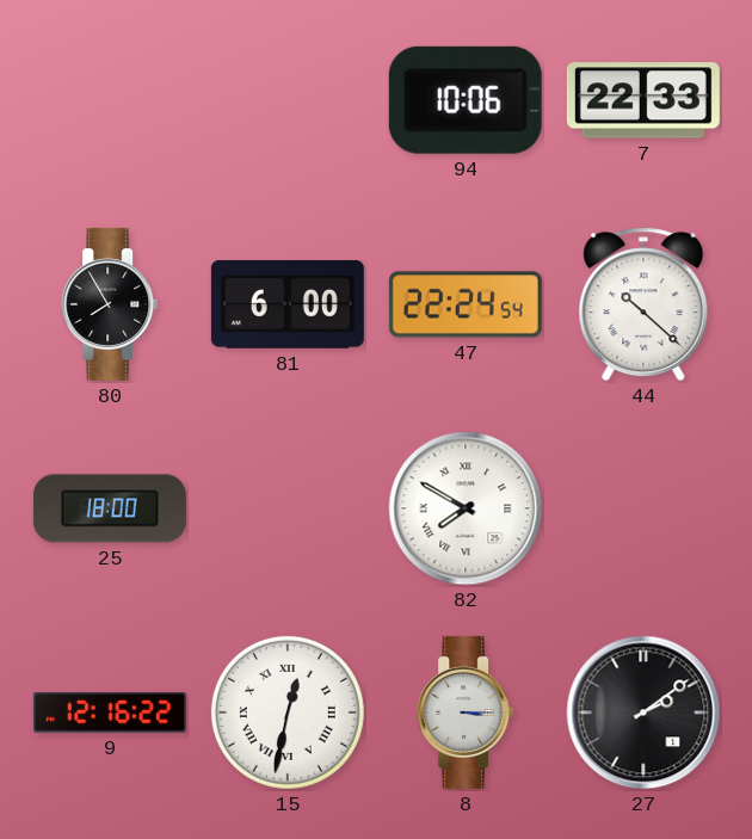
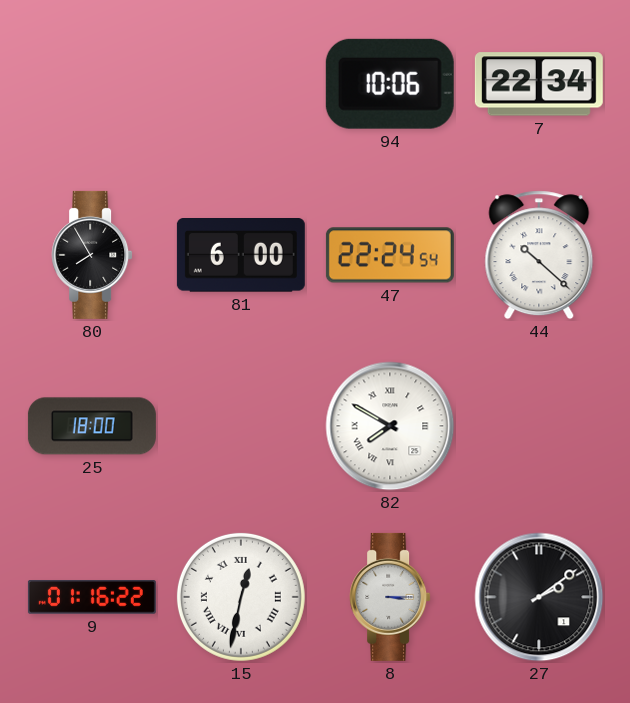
7: 22:33 -> 22:34
9: 12:16 -> 01:16
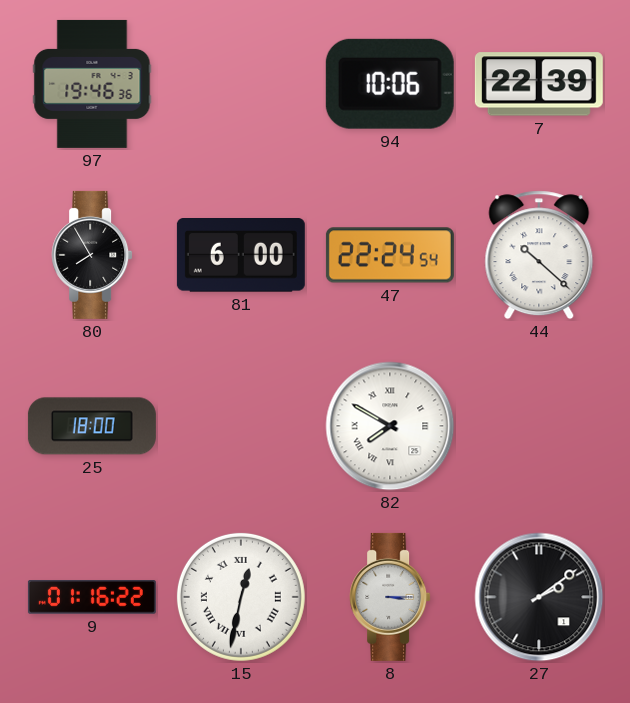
97: none -> 19:46
7: 22:34 -> 22:39
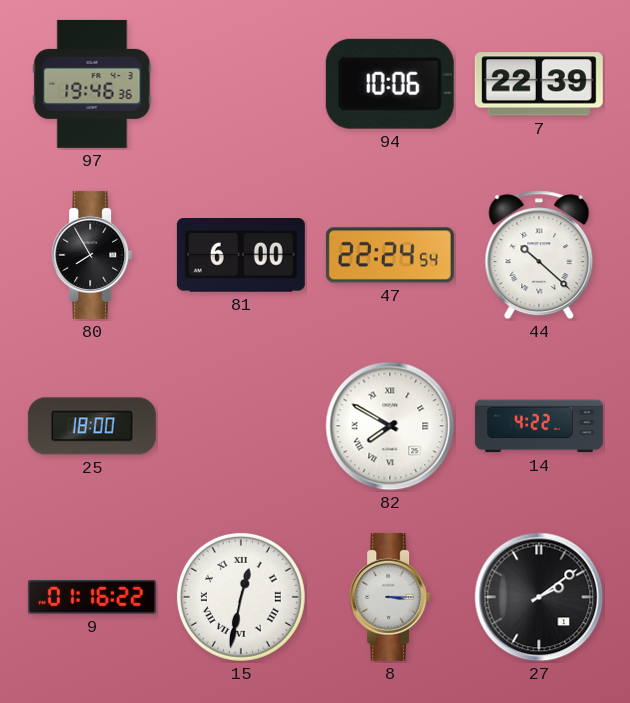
14: none -> 4:22
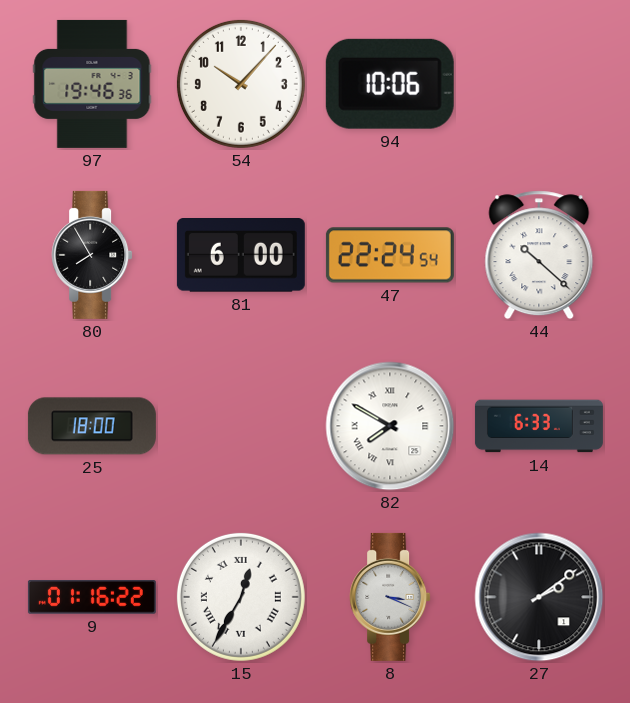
54: none -> 10:07
7: 22:39 -> none
14: 4:22 -> 6:33
15: 12:32 -> 12:35
8: 3:15 -> 3:19
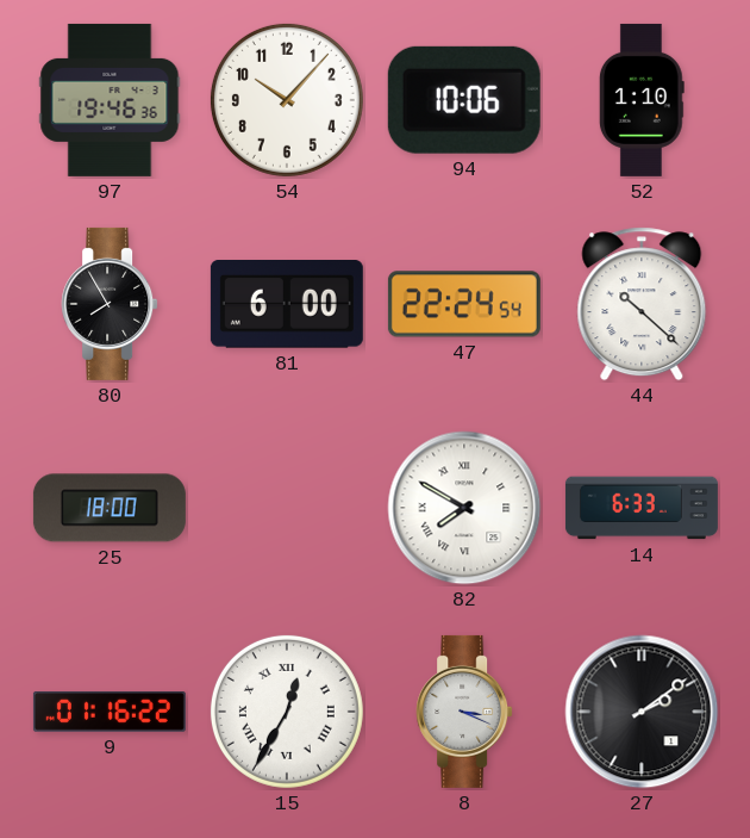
52: none -> 1:10
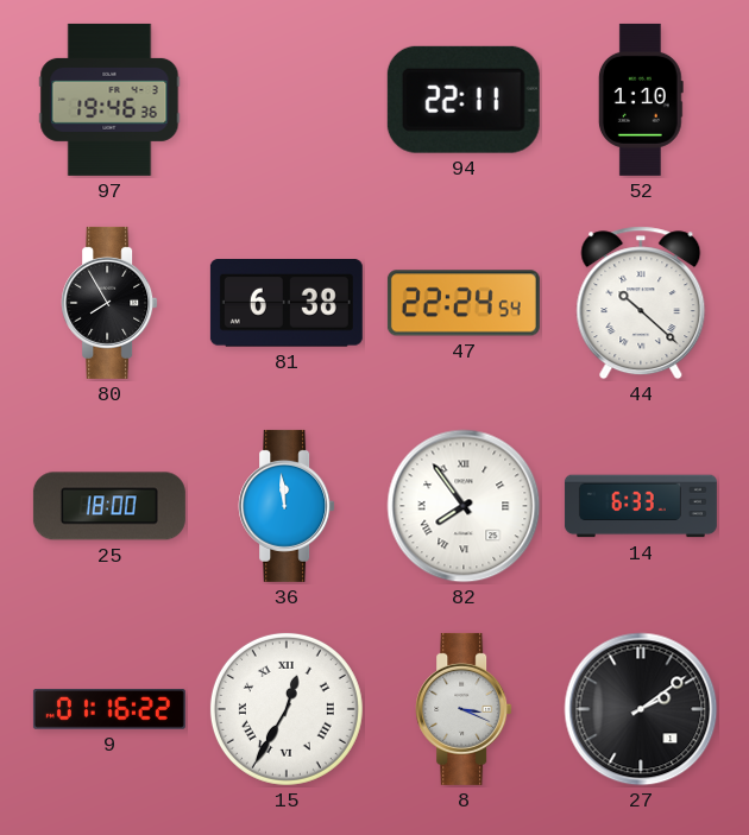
54: 10:07 -> none
94: 10:06 -> 22:11
81: 6:00 -> 6:38
36: none -> 11:59
82: 7:50 -> 7:54
